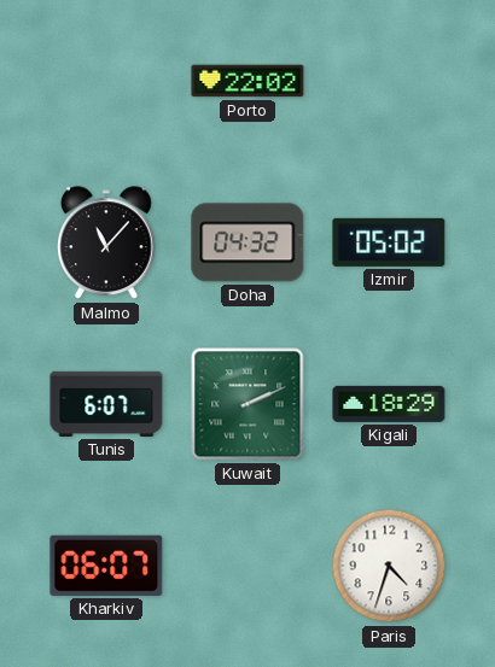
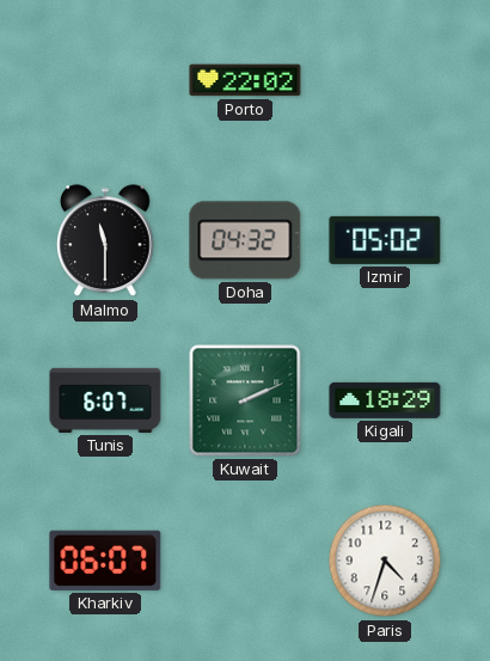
Malmo: 11:07 -> 11:30
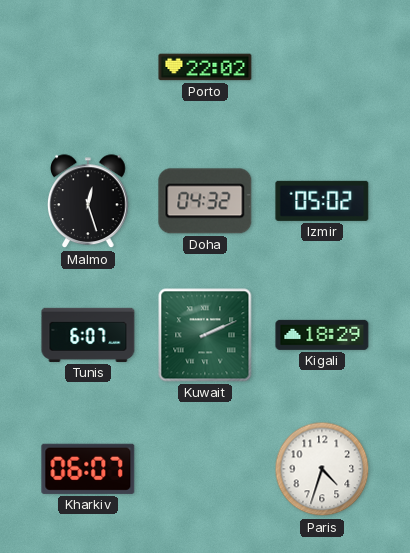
Malmo: 11:30 -> 12:27
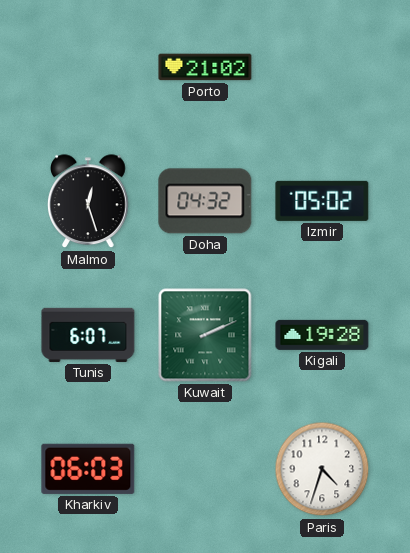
Porto: 22:02 -> 21:02
Kigali: 18:29 -> 19:28
Kharkiv: 06:07 -> 06:03
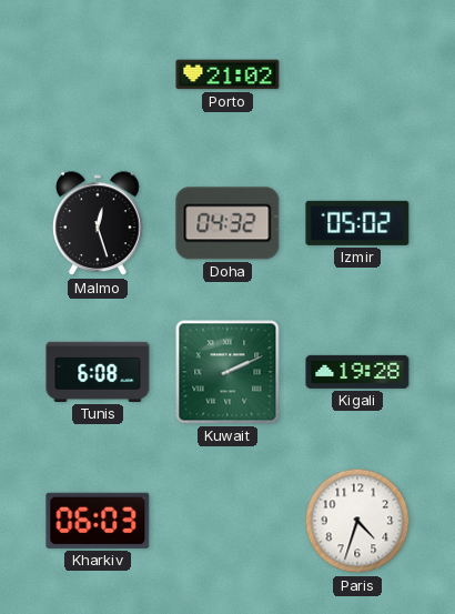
Tunis: 6:07 -> 6:08
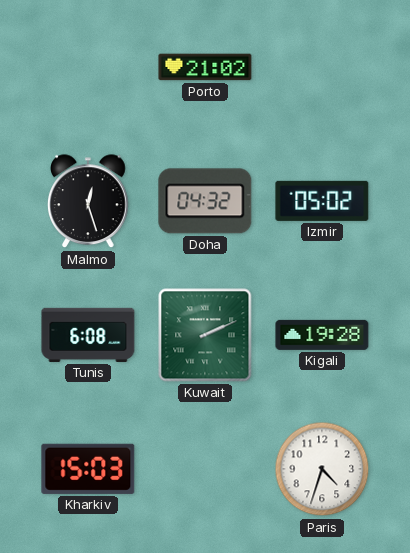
Kharkiv: 06:03 -> 15:03
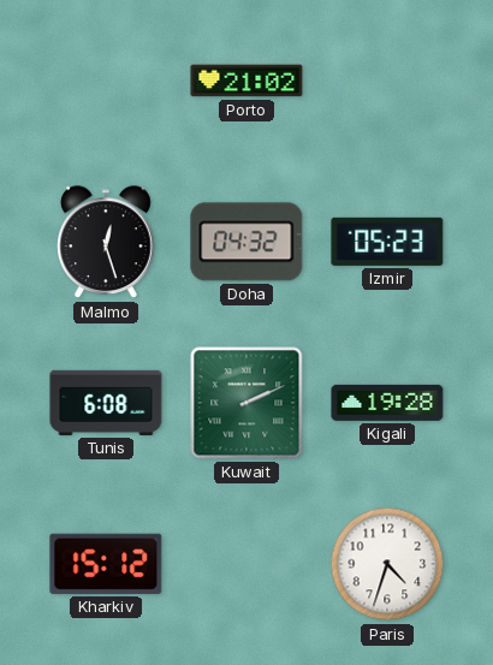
Izmir: 05:02 -> 05:23
Kharkiv: 15:03 -> 15:12
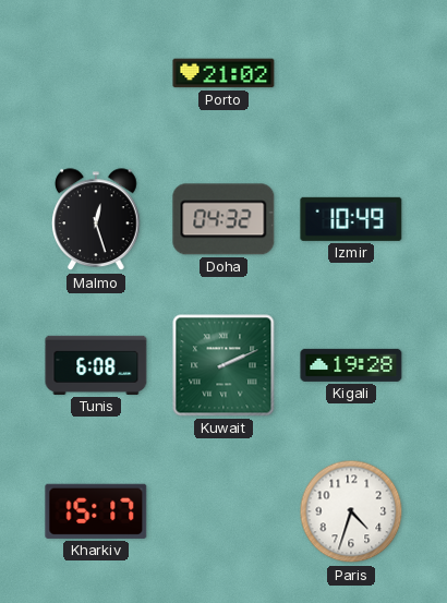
Izmir: 05:23 -> 10:49
Kharkiv: 15:12 -> 15:17
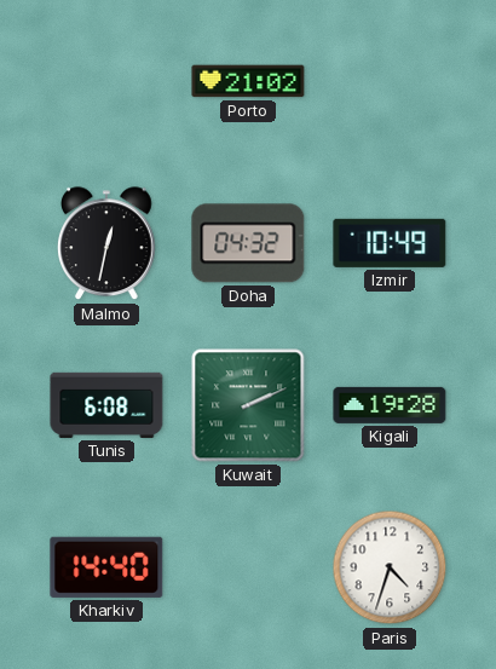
Malmo: 12:27 -> 12:32
Kharkiv: 15:17 -> 14:40
